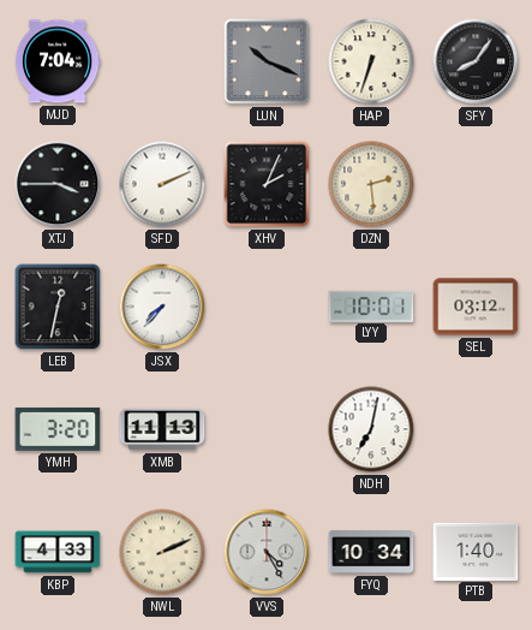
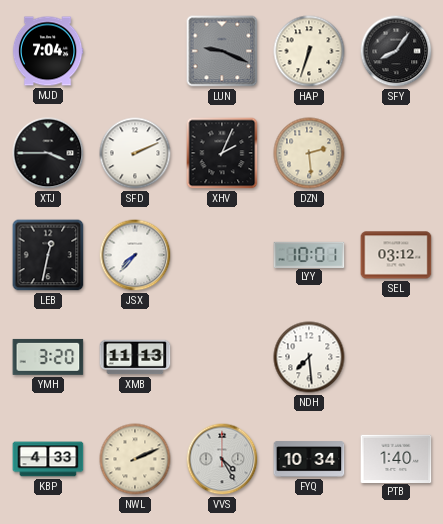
LUN: 10:19 -> 9:19
NDH: 7:02 -> 7:29
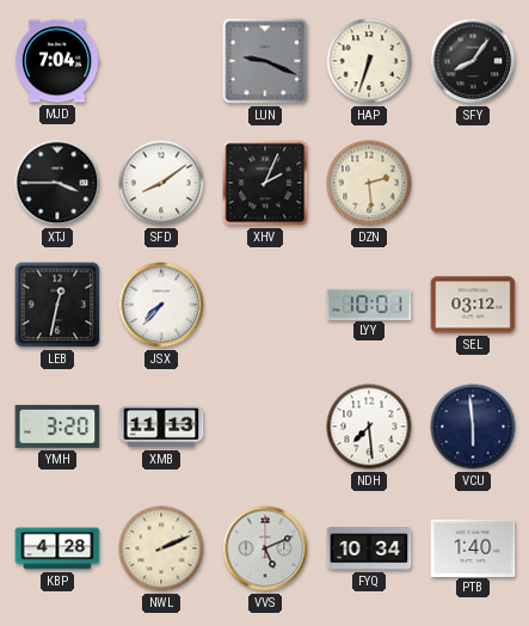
SFD: 2:11 -> 8:09
VCU: none -> 5:59
KBP: 4:33 -> 4:28
VVS: 4:25 -> 5:11
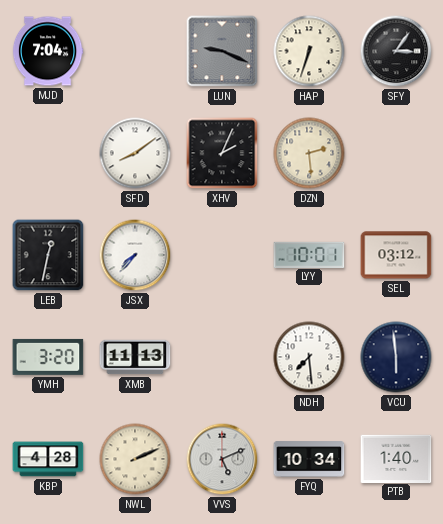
SFY: 8:06 -> 3:06
XTJ: 3:45 -> none
